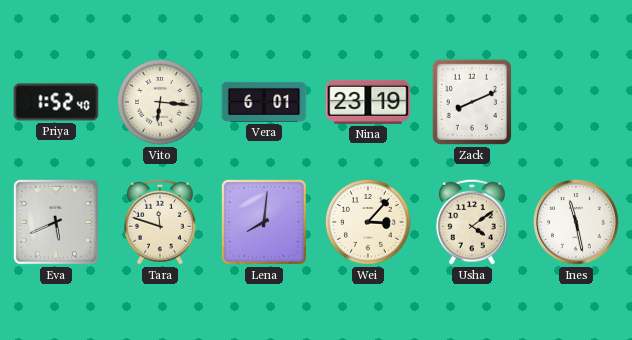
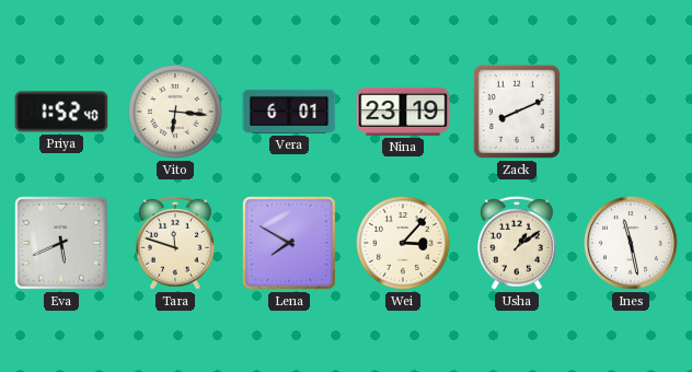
Lena: 8:01 -> 7:50
Usha: 4:09 -> 1:09
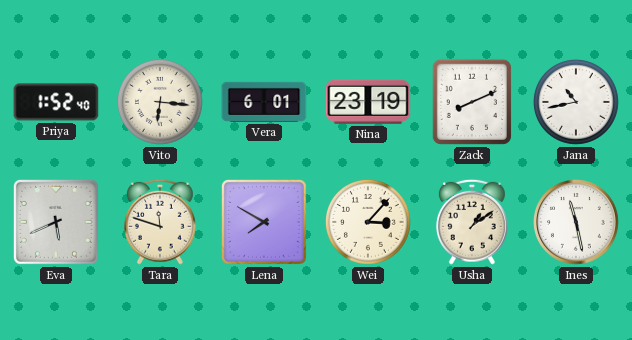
Jana: none -> 10:43
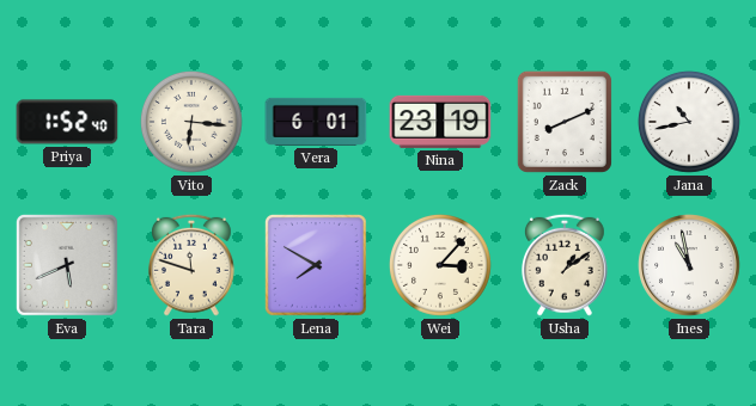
Ines: 11:28 -> 10:58
